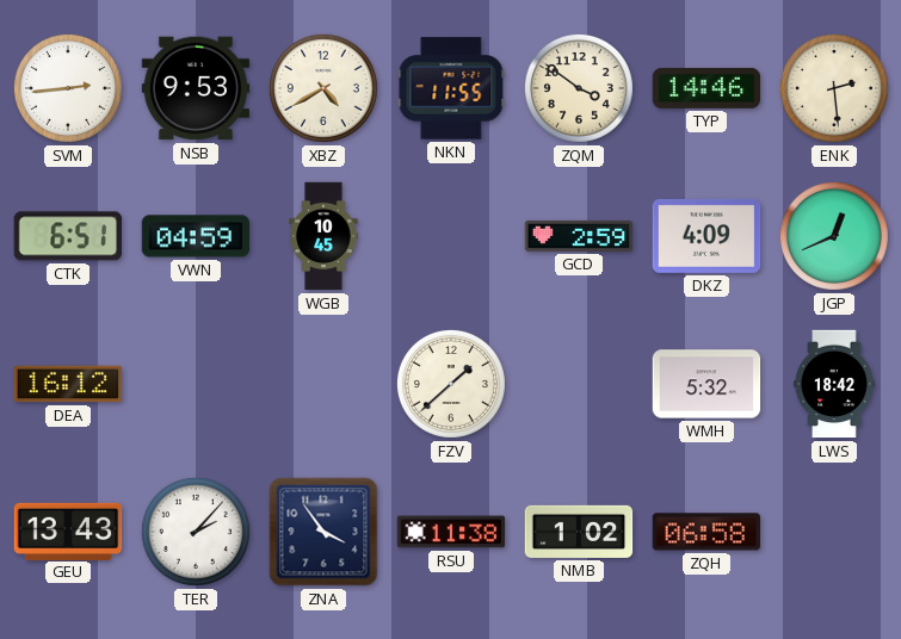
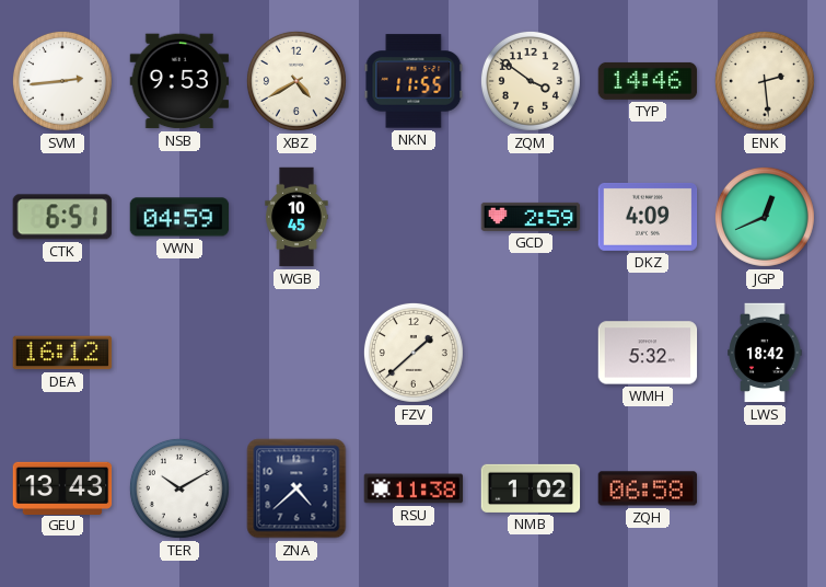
TER: 2:07 -> 10:10
ZNA: 3:54 -> 4:38
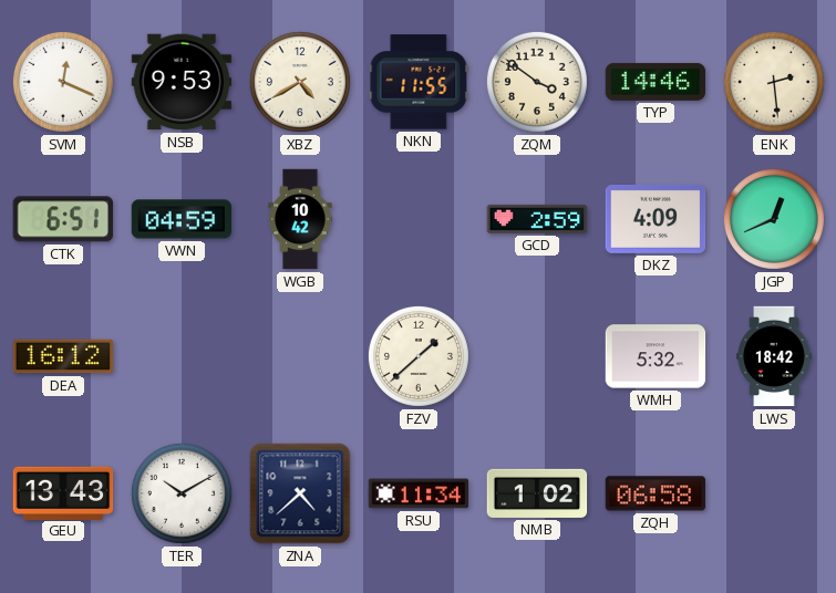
SVM: 2:44 -> 12:19
WGB: 10:45 -> 10:42
RSU: 11:38 -> 11:34
